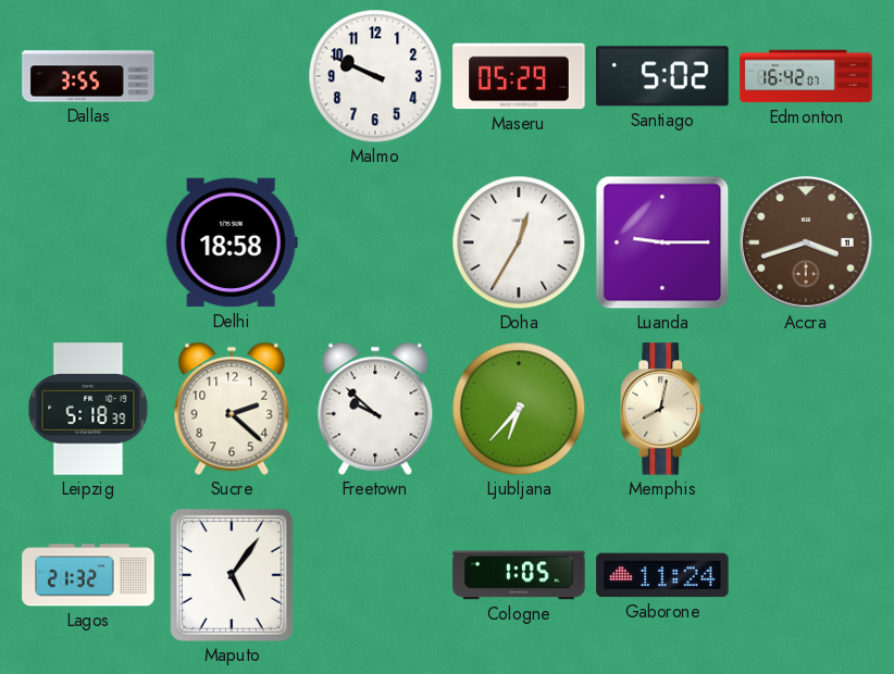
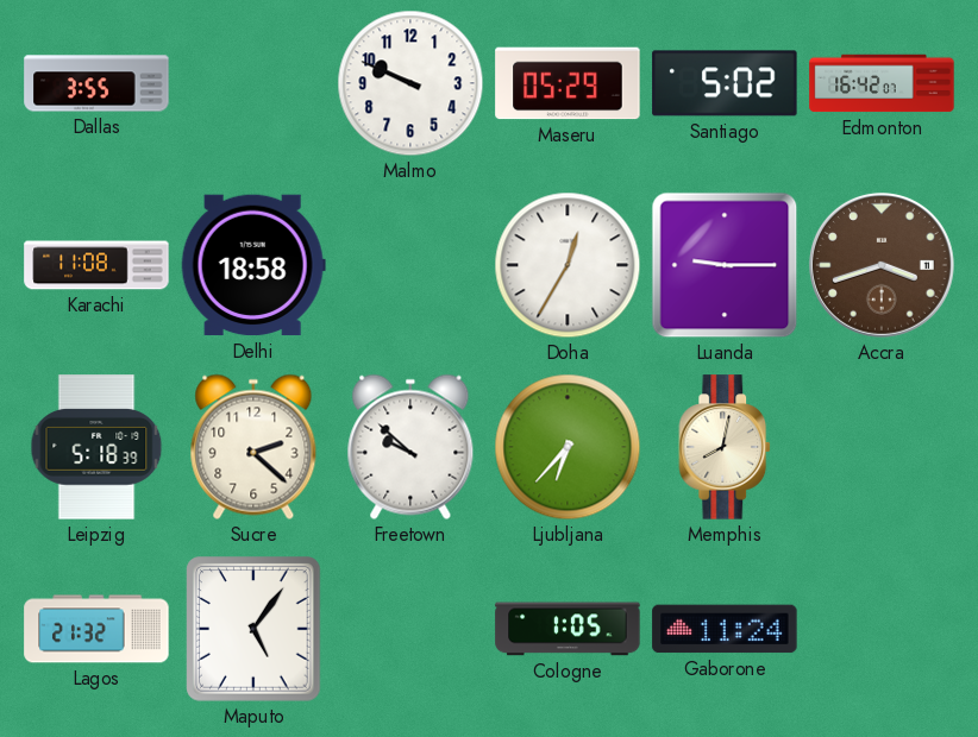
Karachi: none -> 11:08
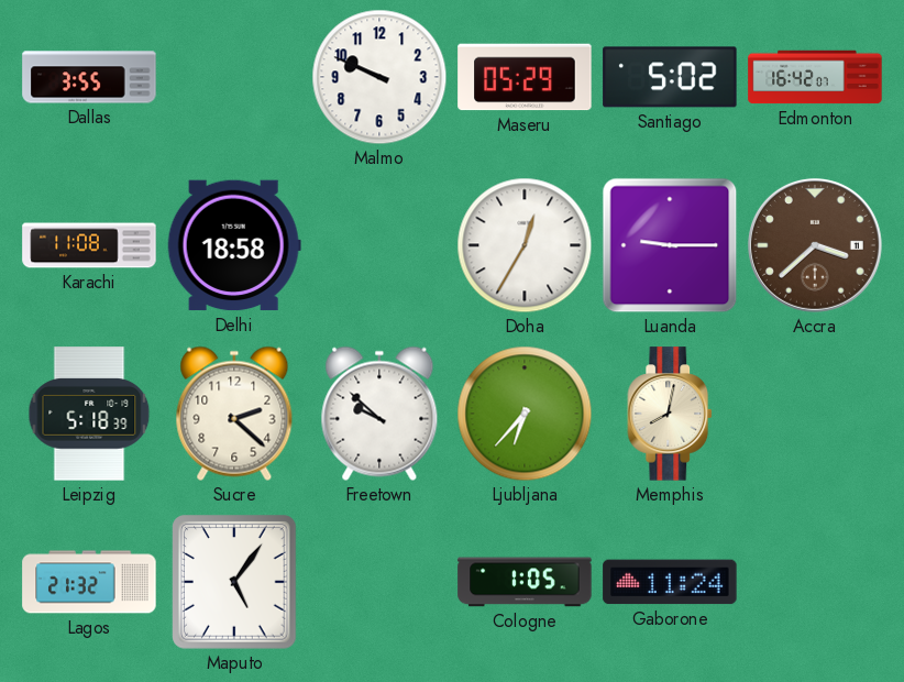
Accra: 3:42 -> 3:38
